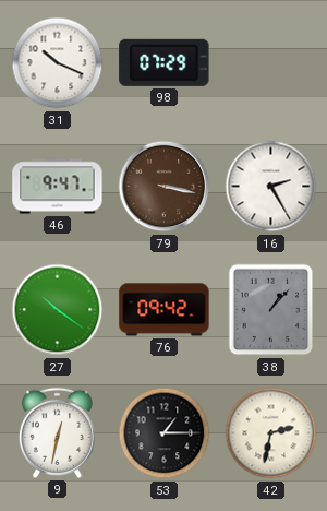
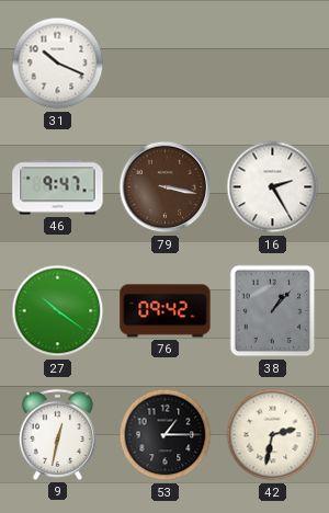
98: 07:29 -> none
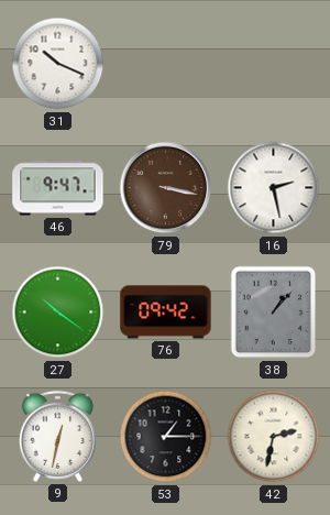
16: 2:25 -> 2:28
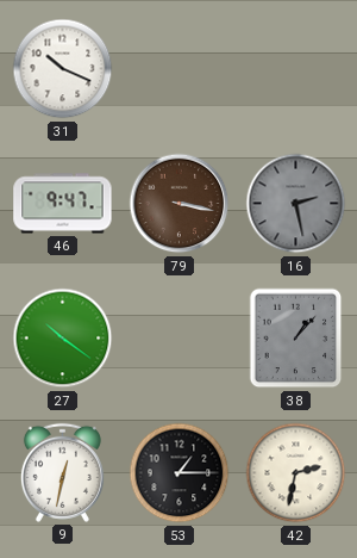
16 dial: white -> grey
76: 09:42 -> none
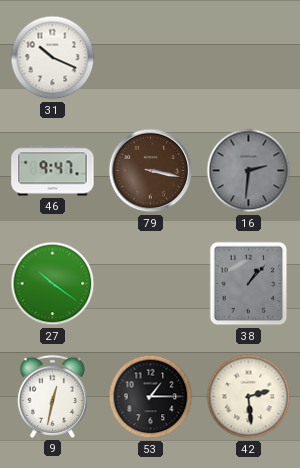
16: 2:28 -> 2:31
42: 2:32 -> 2:29
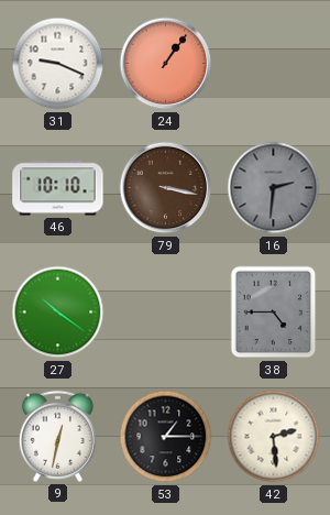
31: 10:19 -> 9:19
24: none -> 1:06
46: 9:47 -> 10:10
38: 1:07 -> 4:45
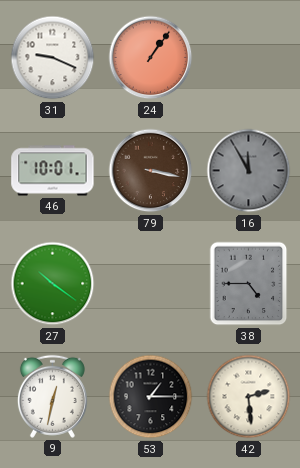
46: 10:10 -> 10:01
16: 2:31 -> 11:55
